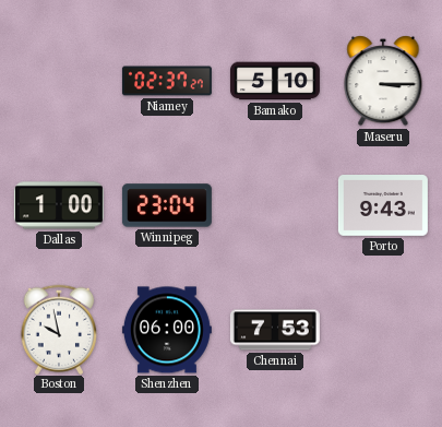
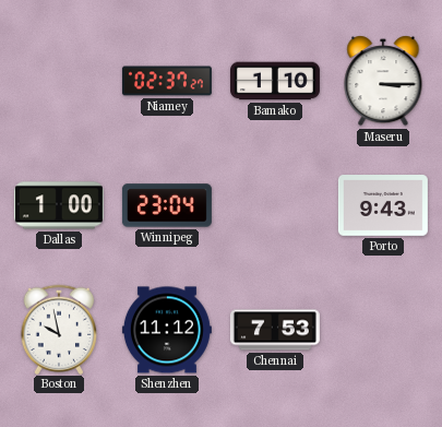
Bamako: 5:10 -> 1:10
Shenzhen: 06:00 -> 11:12
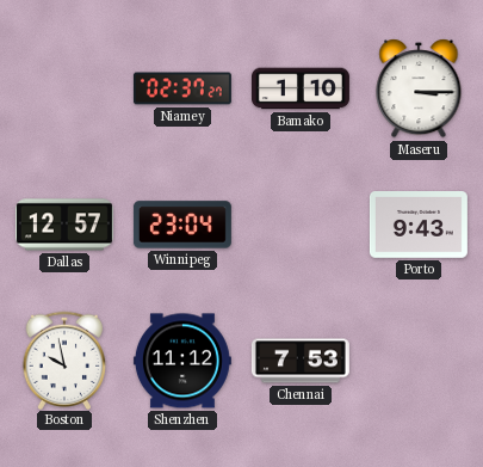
Dallas: 1:00 -> 12:57
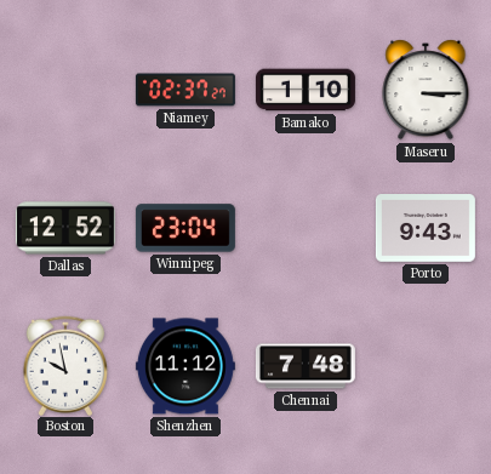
Dallas: 12:57 -> 12:52
Chennai: 7:53 -> 7:48
